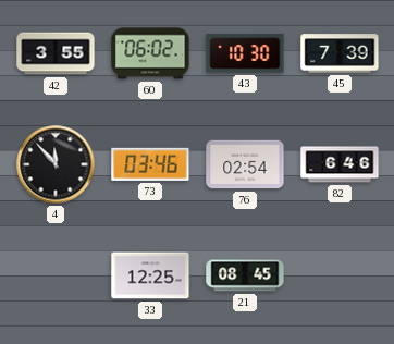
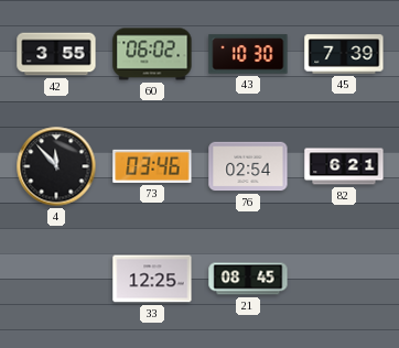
82: 6:46 -> 6:21
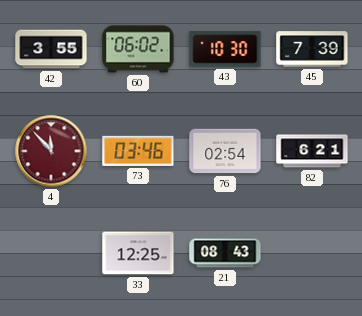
4 dial: black -> burgundy
21: 08:45 -> 08:43
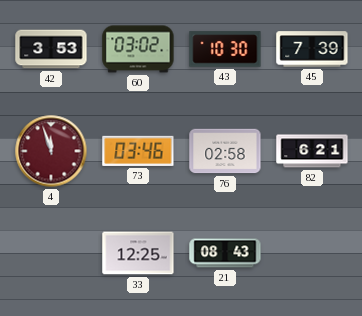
42: 3:55 -> 3:53
60: 06:02 -> 03:02
4: 11:53 -> 11:57
76: 02:54 -> 02:58
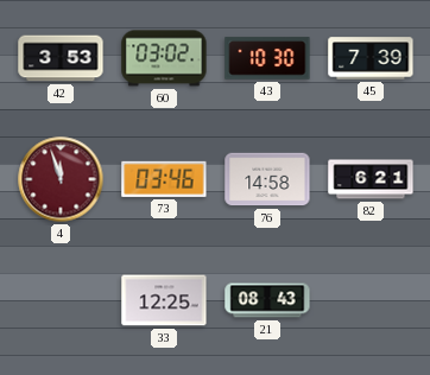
76: 02:58 -> 14:58
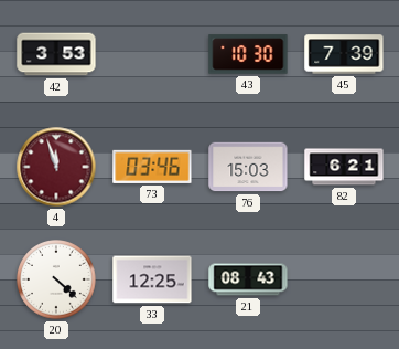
60: 03:02 -> none
76: 14:58 -> 15:03
20: none -> 4:22
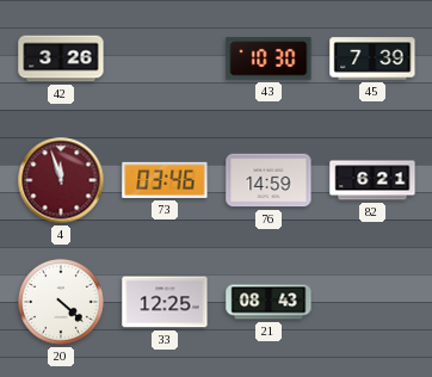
42: 3:53 -> 3:26
76: 15:03 -> 14:59
